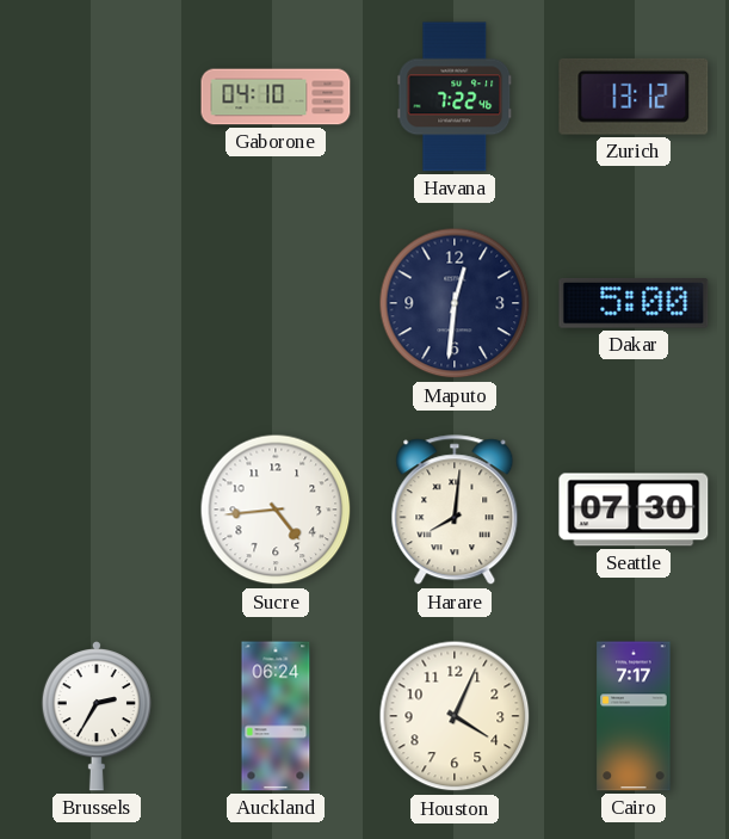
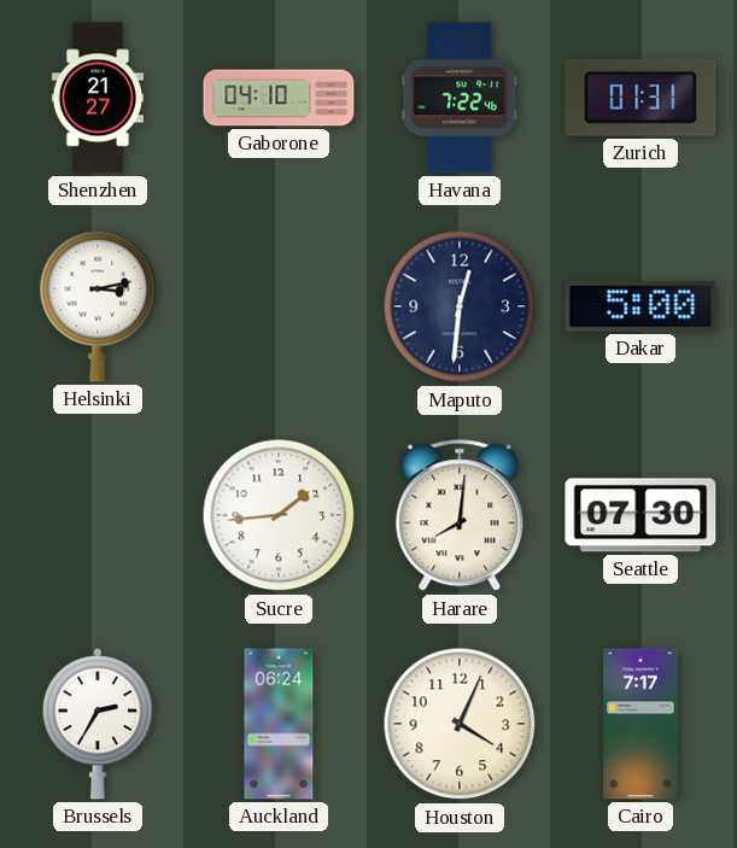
Shenzhen: none -> 21:27
Zurich: 13:12 -> 01:31
Helsinki: none -> 3:13
Sucre: 4:44 -> 1:44
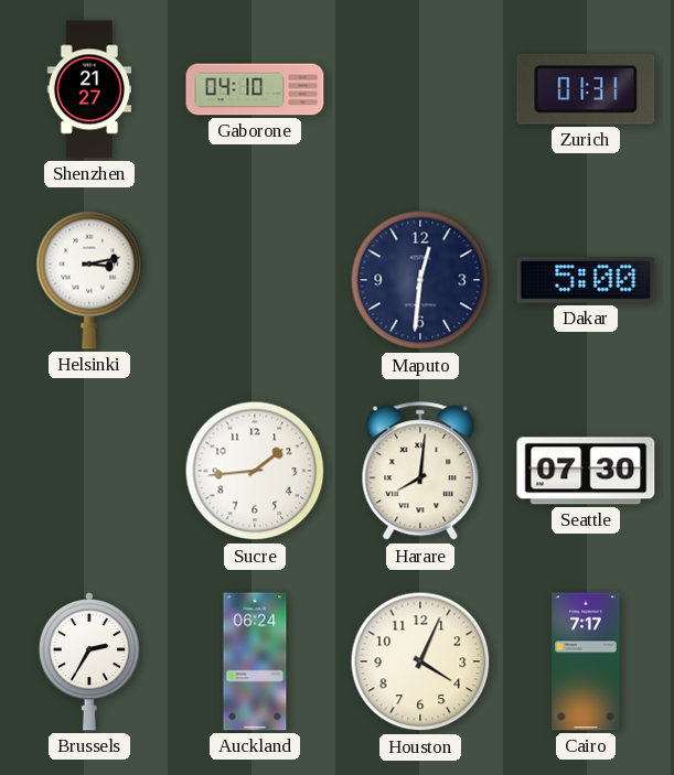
Havana: 7:22 -> none
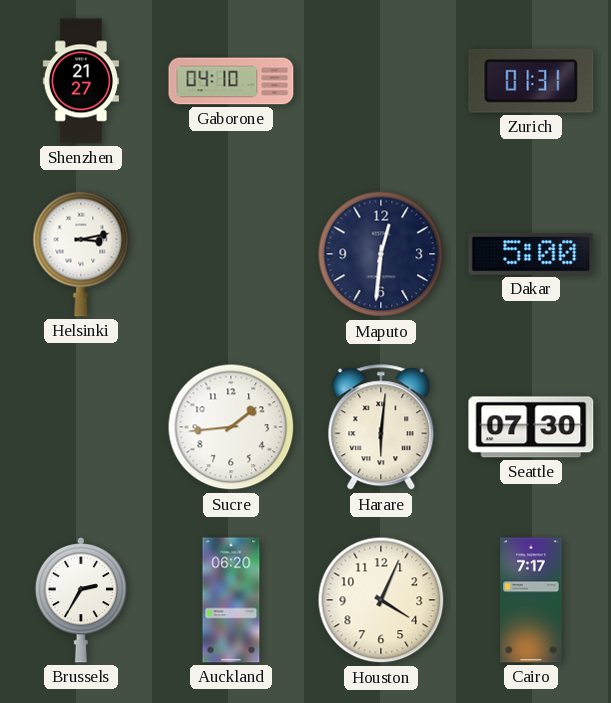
Harare: 8:01 -> 6:01
Auckland: 06:24 -> 06:20
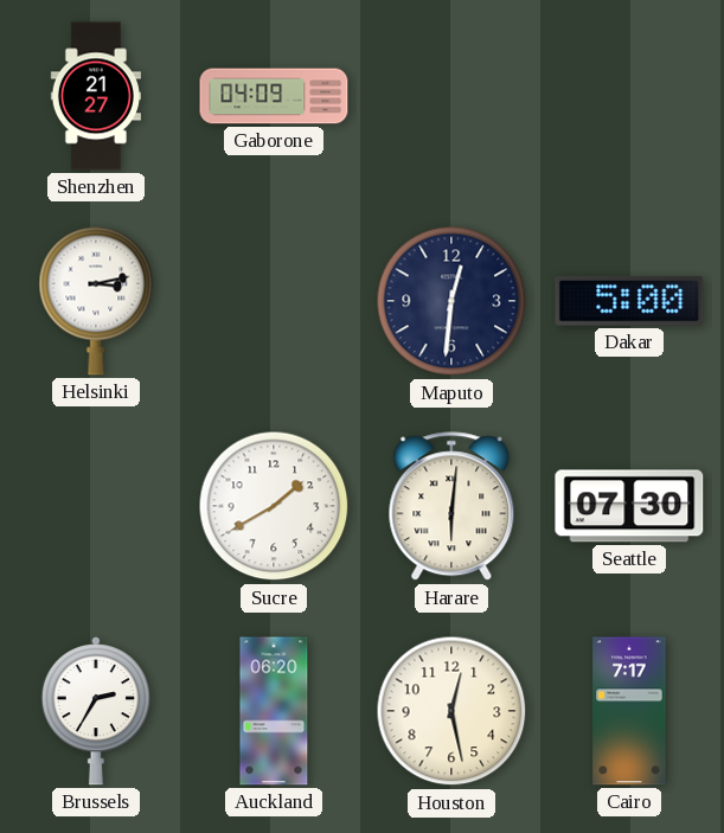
Gaborone: 04:10 -> 04:09
Zurich: 01:31 -> none
Sucre: 1:44 -> 1:40
Houston: 4:04 -> 12:28
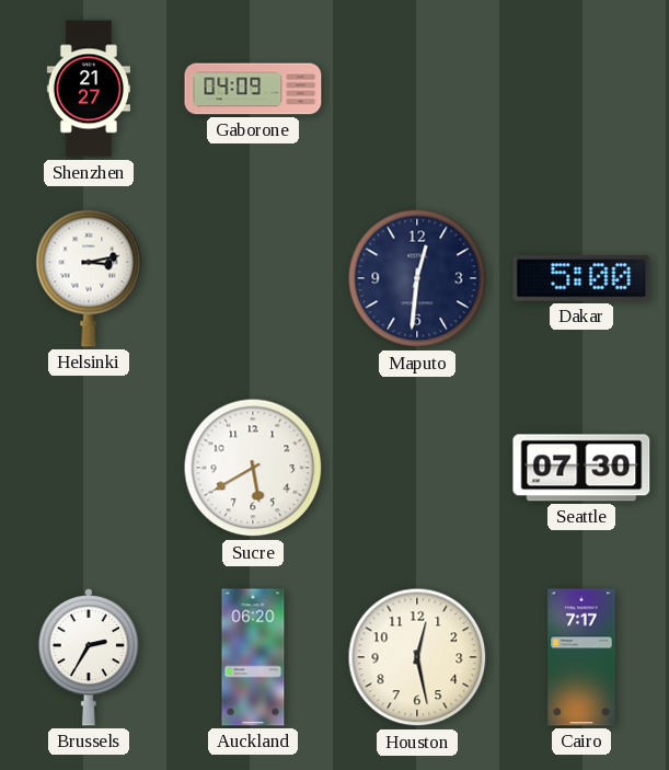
Sucre: 1:40 -> 5:40
Harare: 6:01 -> none
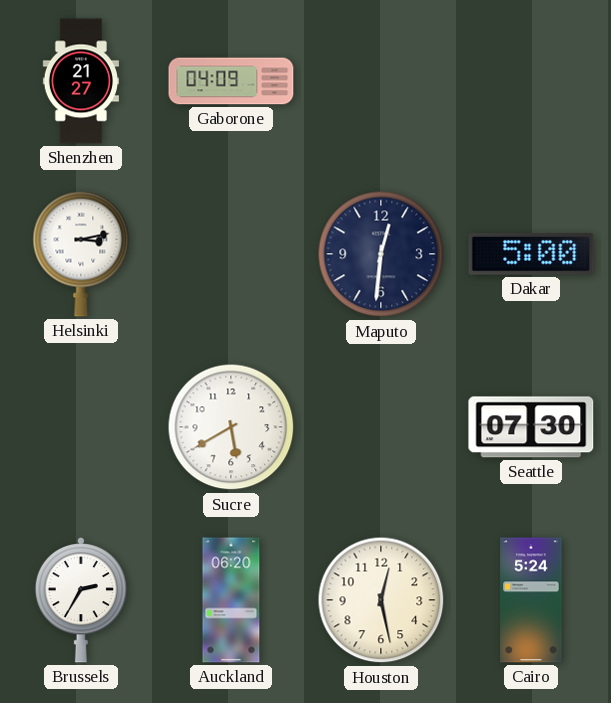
Cairo: 7:17 -> 5:24
